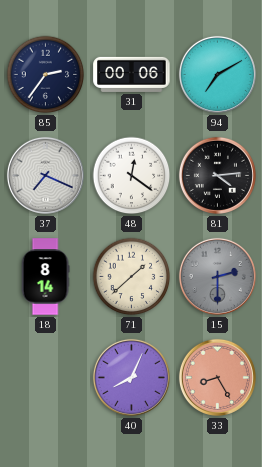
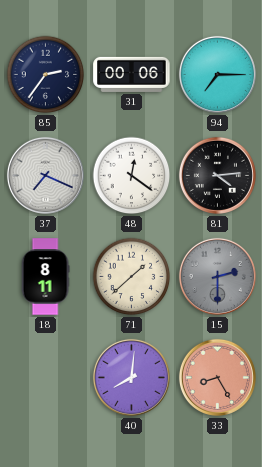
94: 7:10 -> 7:15
18: 8:14 -> 8:11
40: 8:04 -> 8:01
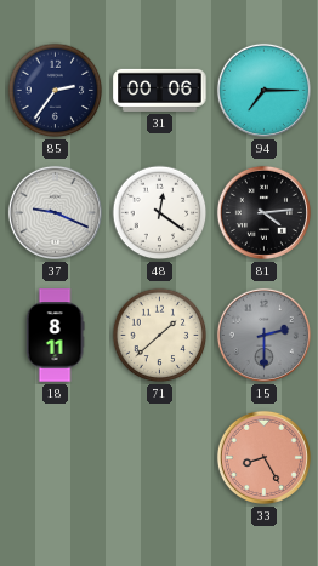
37: 7:19 -> 9:19
40: 8:01 -> none
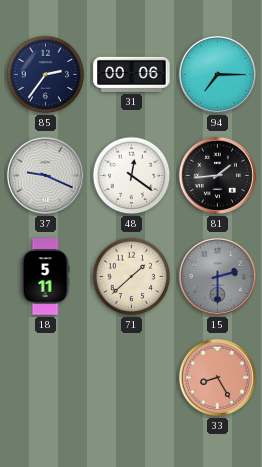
81: 4:14 -> 1:44
18: 8:11 -> 5:11
